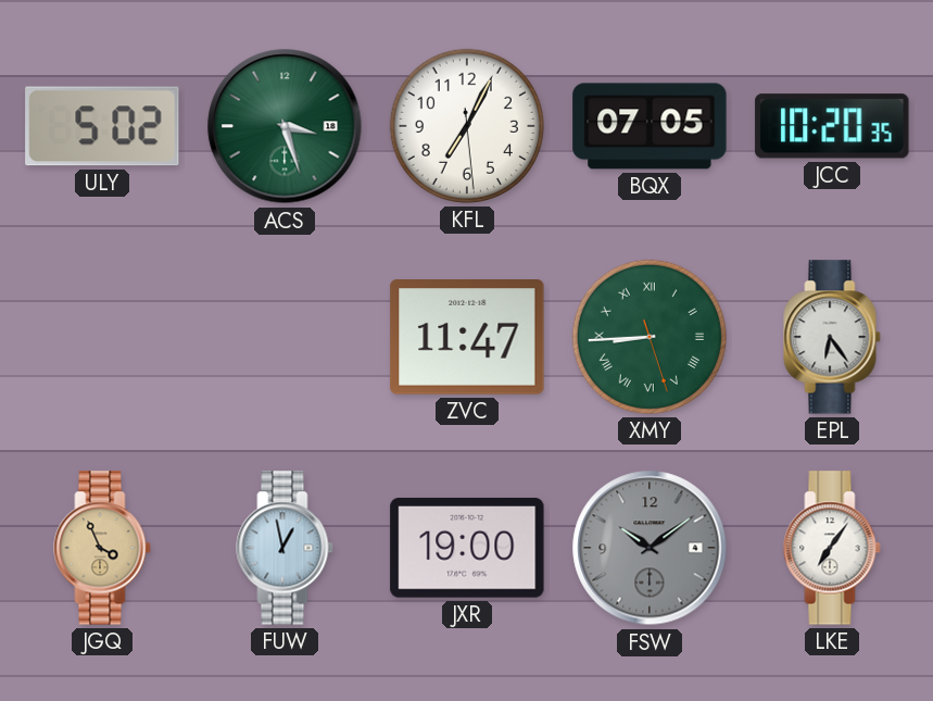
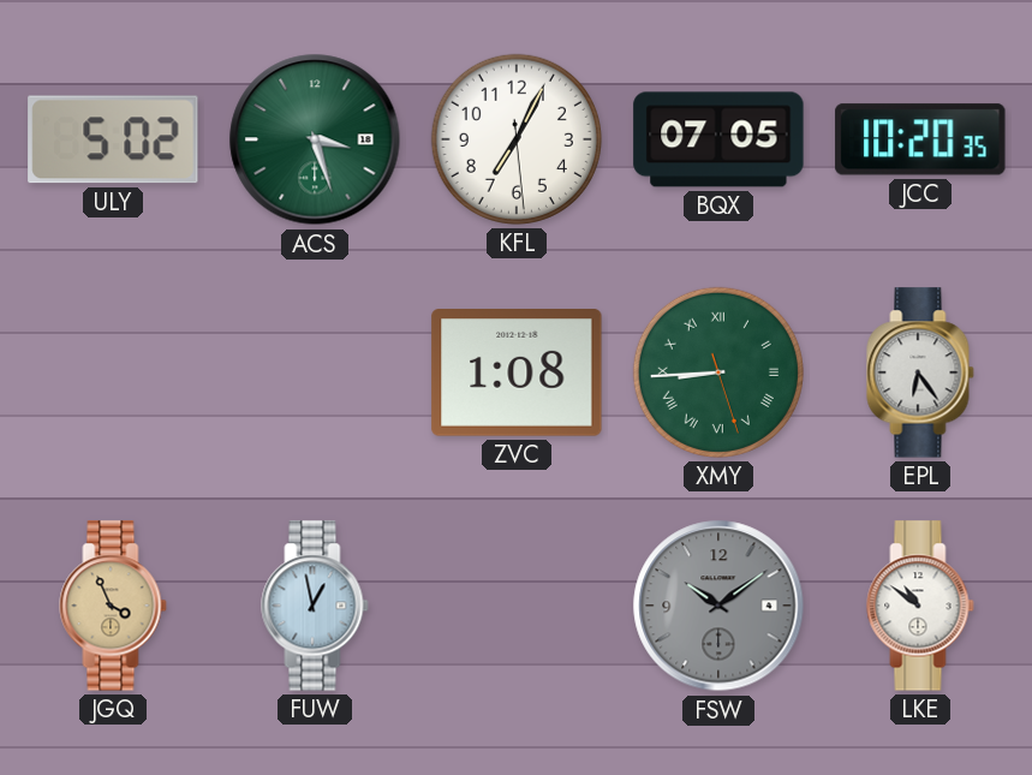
ZVC: 11:47 -> 1:08
JXR: 19:00 -> none
LKE: 7:06 -> 10:51
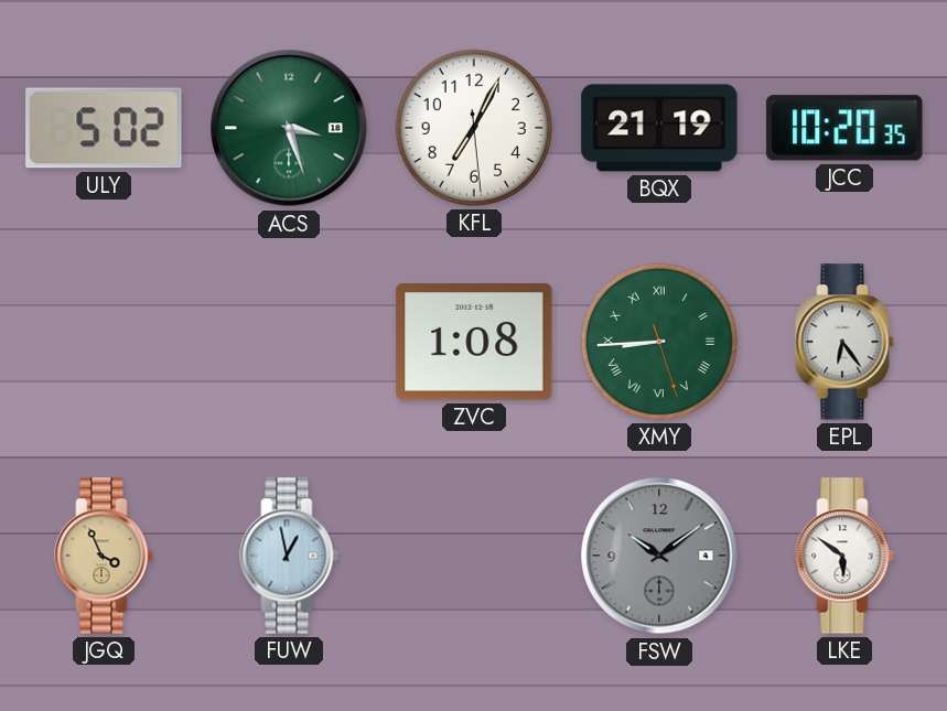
BQX: 07:05 -> 21:19
LKE: 10:51 -> 5:51
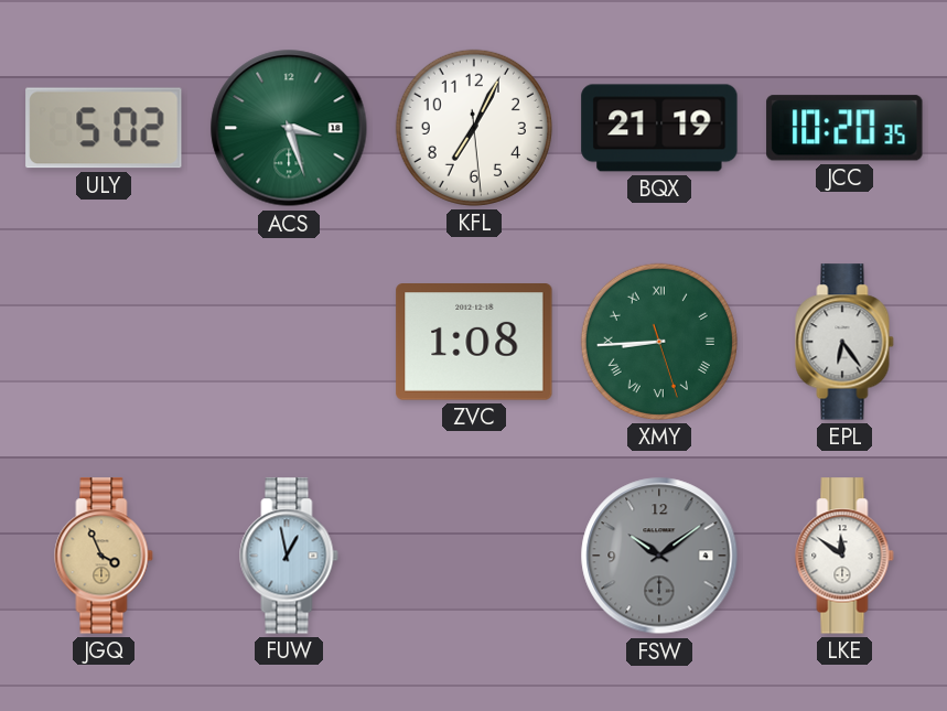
LKE: 5:51 -> 11:51
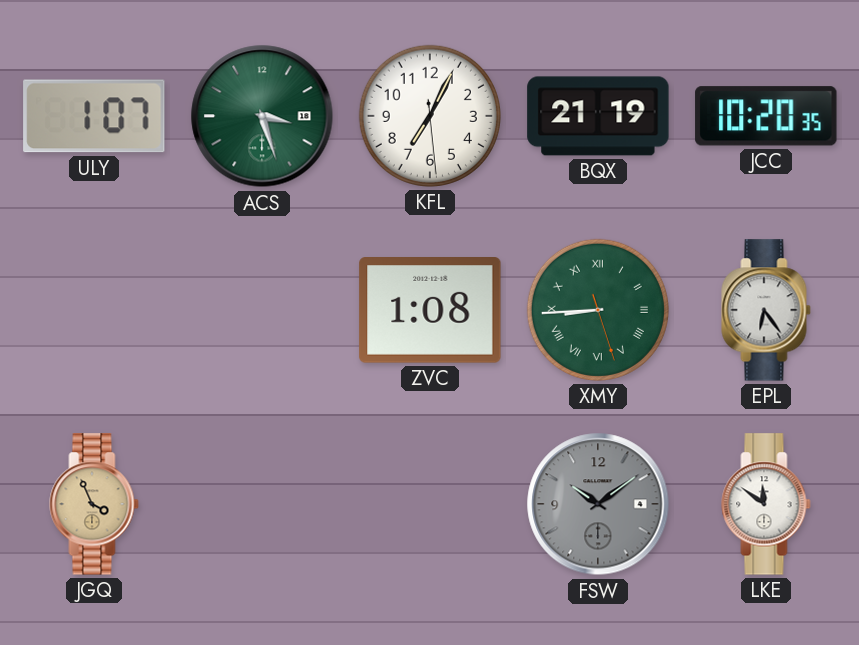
ULY: 5:02 -> 1:07
FUW: 12:58 -> none
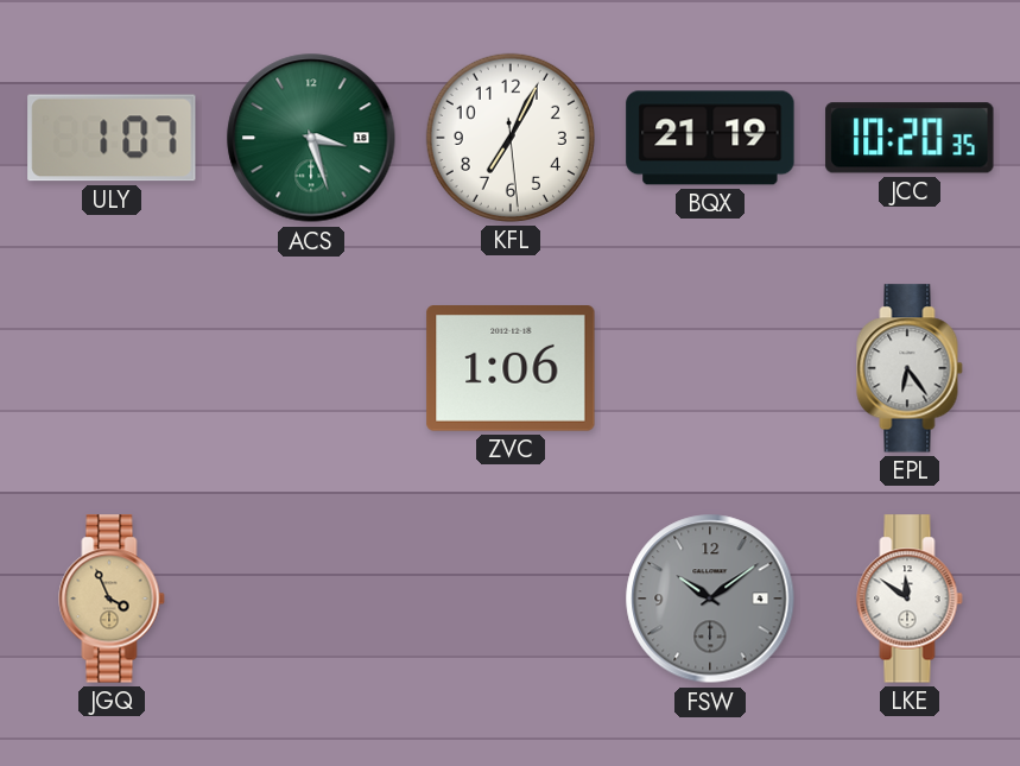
ZVC: 1:08 -> 1:06
XMY: 8:44 -> none
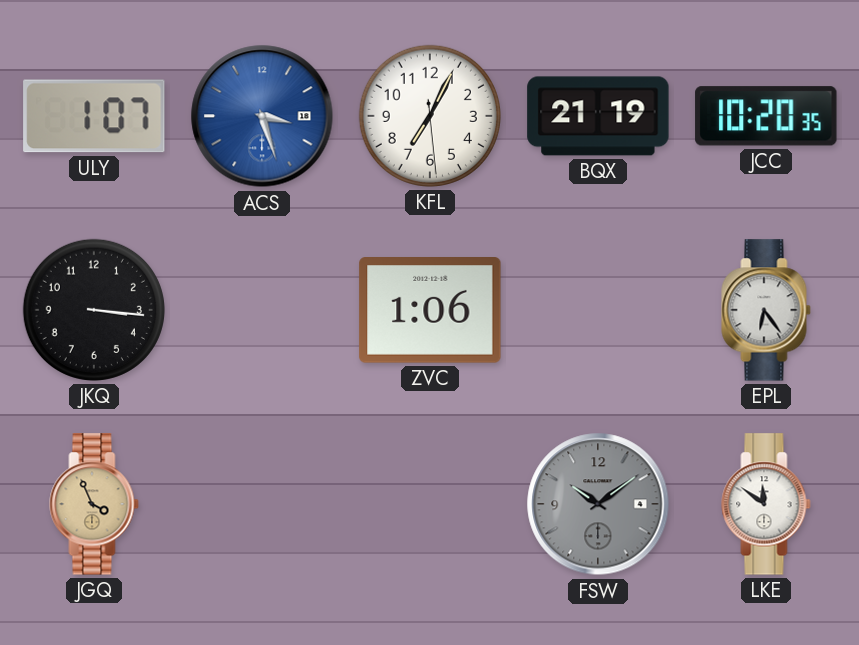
ACS dial: green -> blue
JKQ: none -> 3:16
